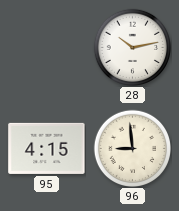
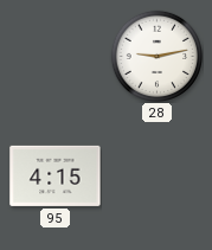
28: 10:13 -> 9:13
96: 8:59 -> none
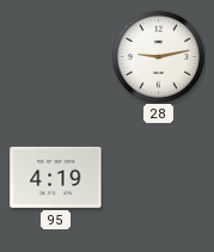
95: 4:15 -> 4:19
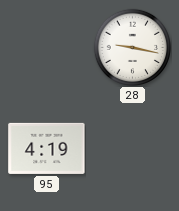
28: 9:13 -> 9:17
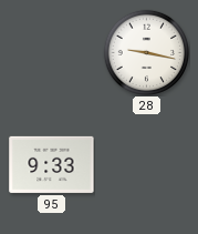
95: 4:19 -> 9:33
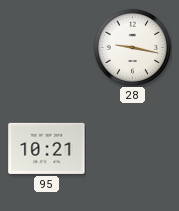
95: 9:33 -> 10:21
